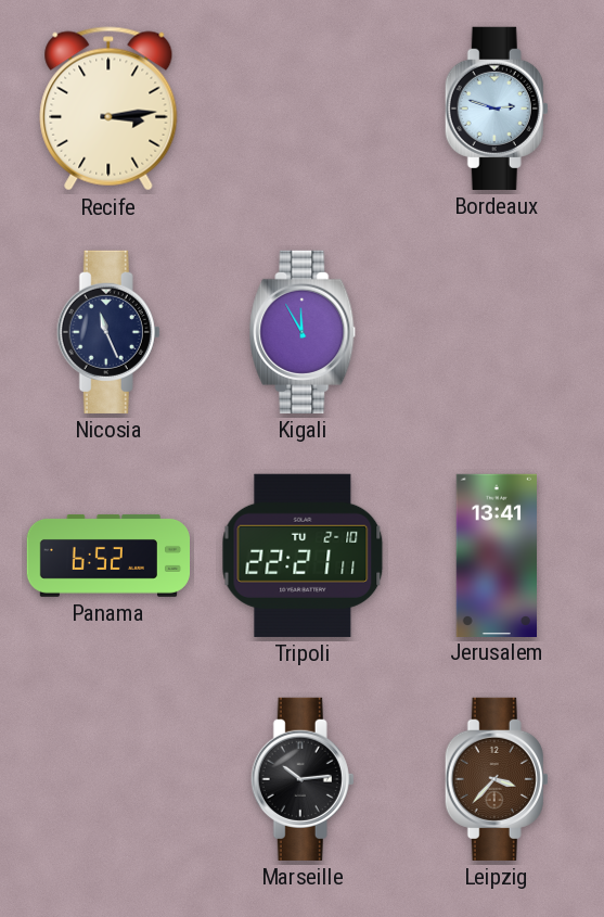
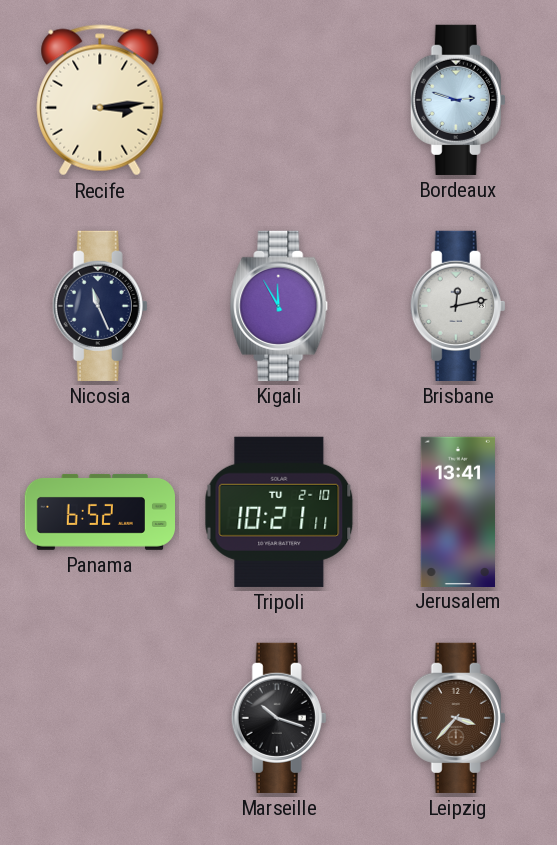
Brisbane: none -> 12:13
Tripoli: 22:21 -> 10:21
Marseille: 10:14 -> 10:18
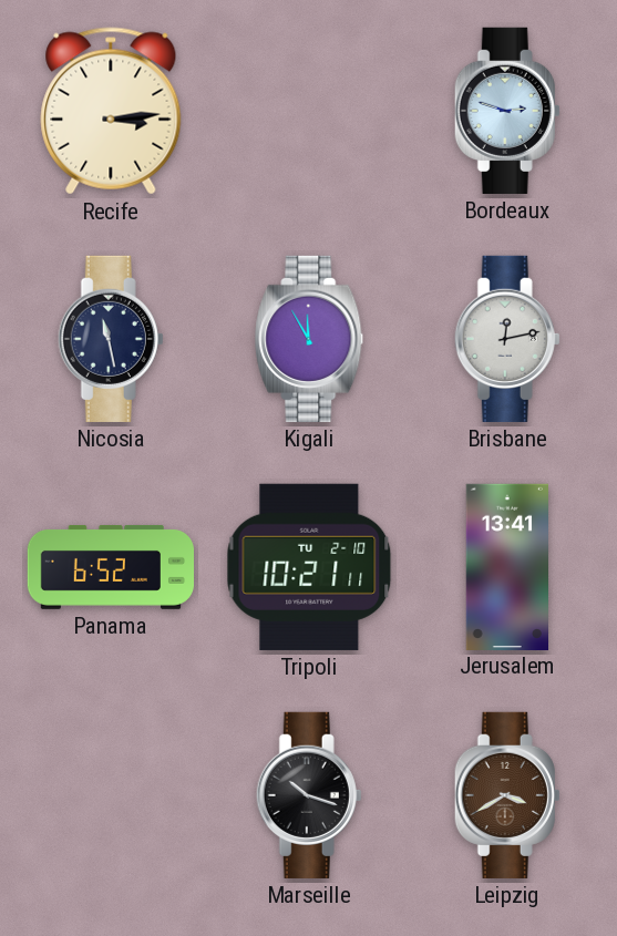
Nicosia: 11:26 -> 11:28
Leipzig: 3:37 -> 3:40
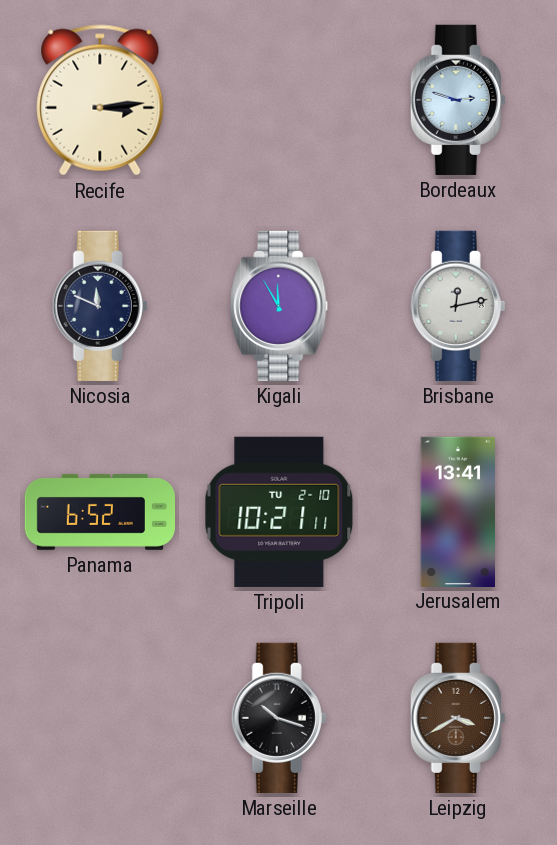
Nicosia: 11:28 -> 11:49
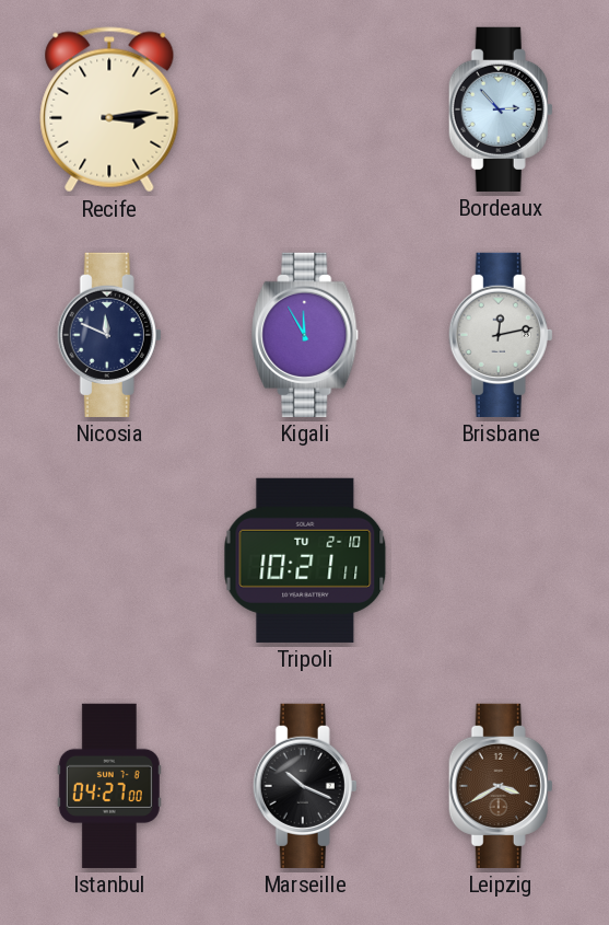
Bordeaux: 2:48 -> 2:53
Panama: 6:52 -> none
Jerusalem: 13:41 -> none
Istanbul: none -> 04:27
Marseille: 10:18 -> 10:19
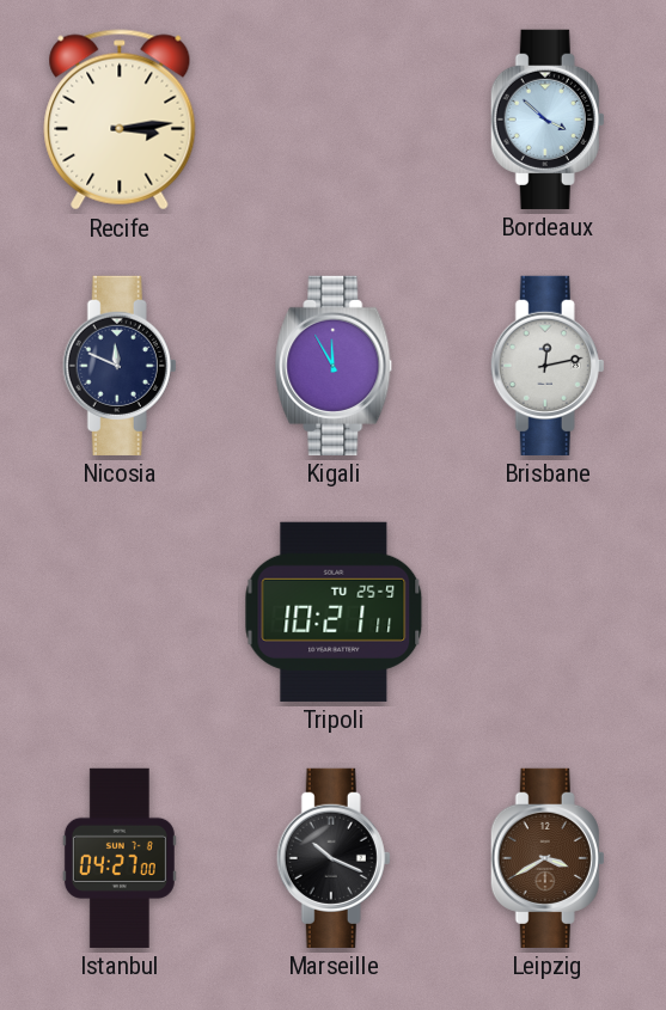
Bordeaux: 2:53 -> 3:52
Tripoli date: TU 2-10 -> TU 25-9
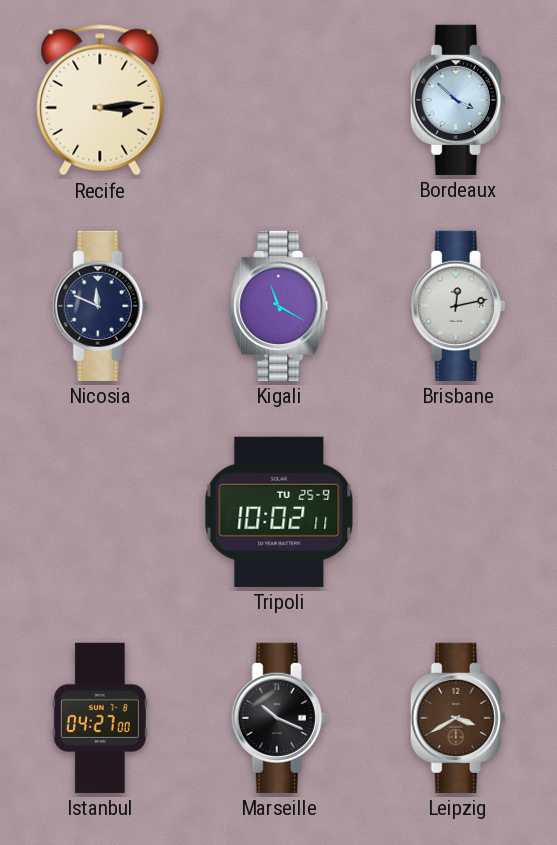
Kigali: 11:55 -> 11:20
Tripoli: 10:21 -> 10:02
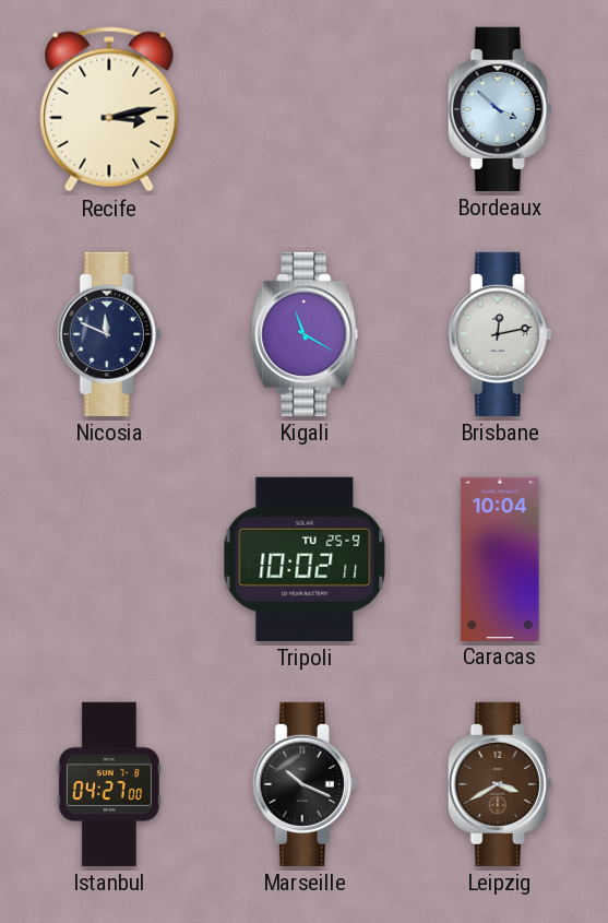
Recife: 3:14 -> 3:13
Caracas: none -> 10:04
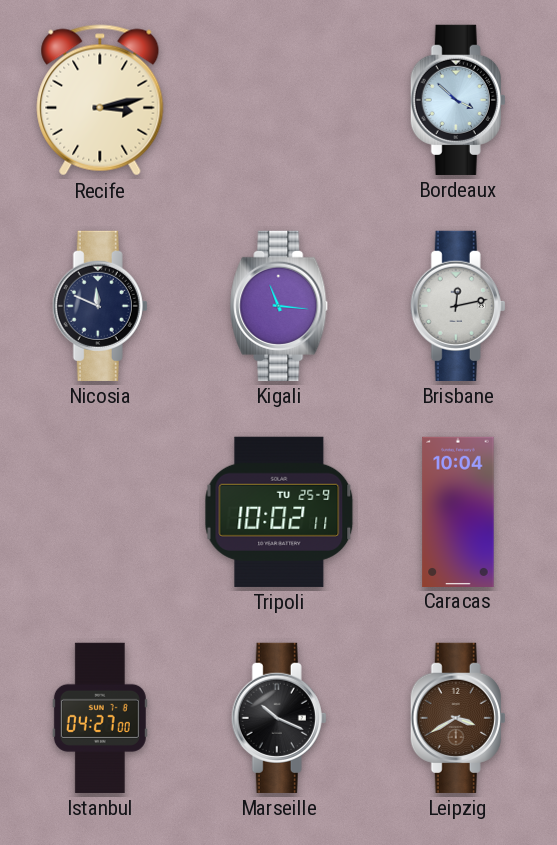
Kigali: 11:20 -> 11:16
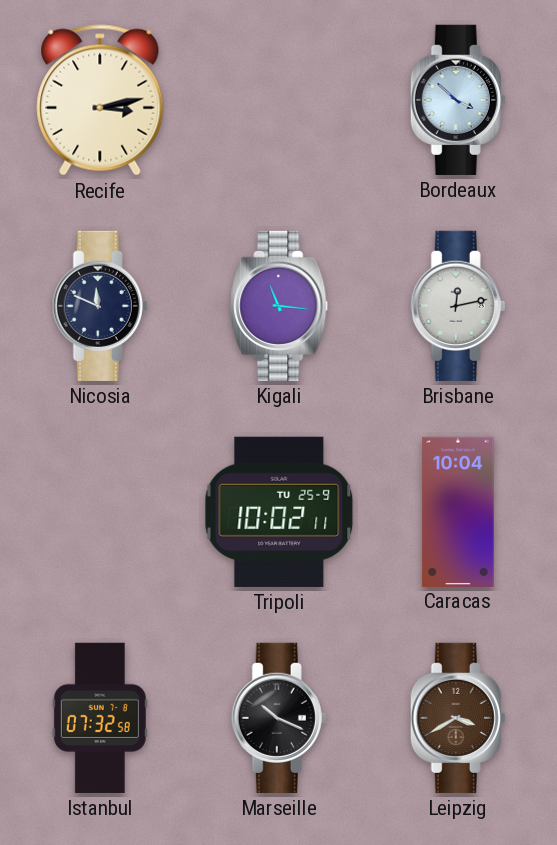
Istanbul: 04:27 -> 07:32
